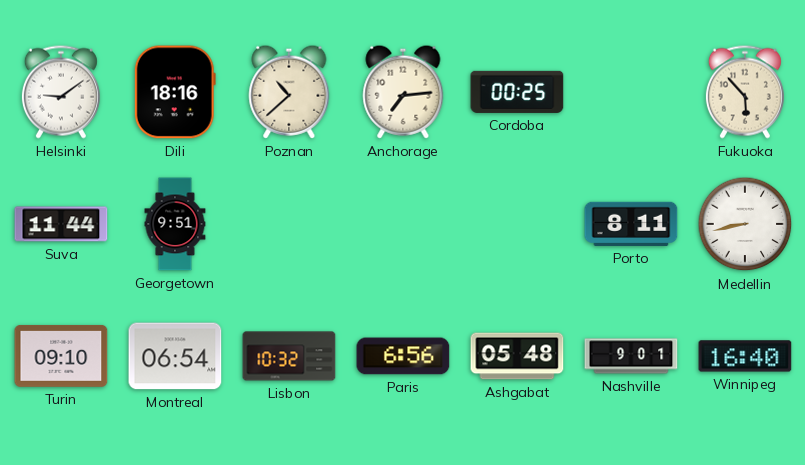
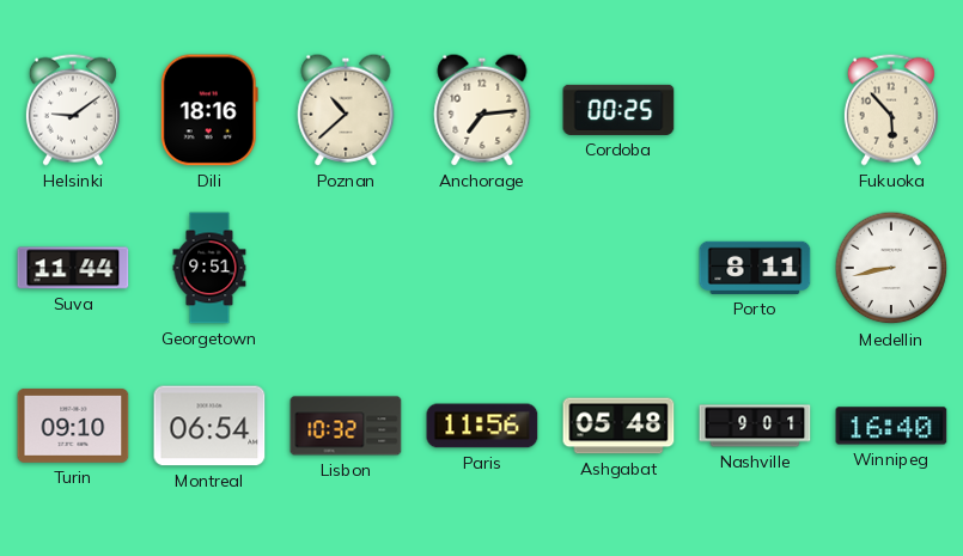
Paris: 6:56 -> 11:56
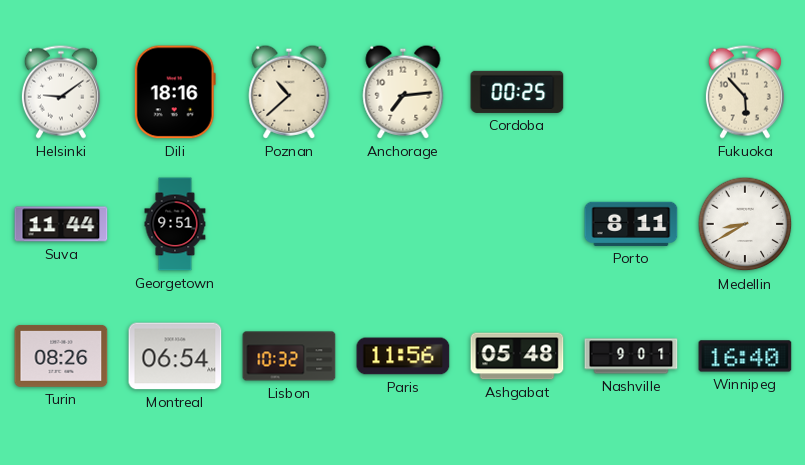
Medellin: 8:43 -> 8:40
Turin: 09:10 -> 08:26
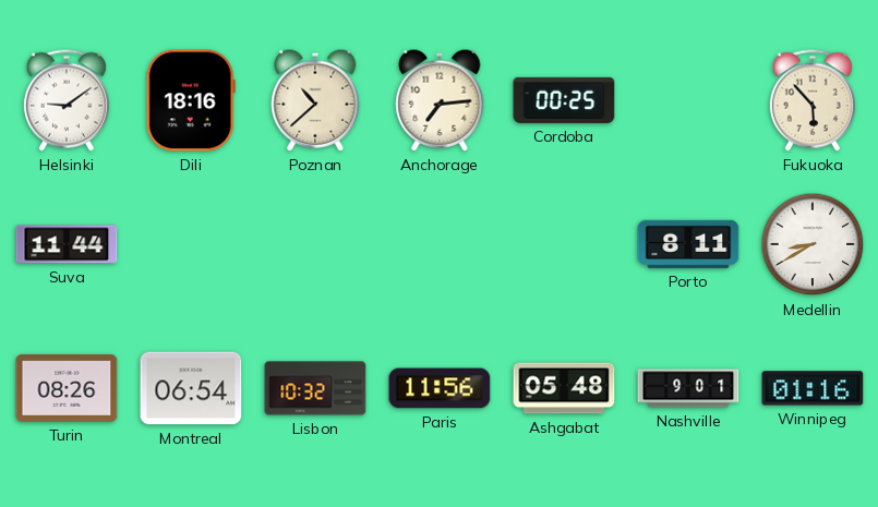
Georgetown: 9:51 -> none
Winnipeg: 16:40 -> 01:16
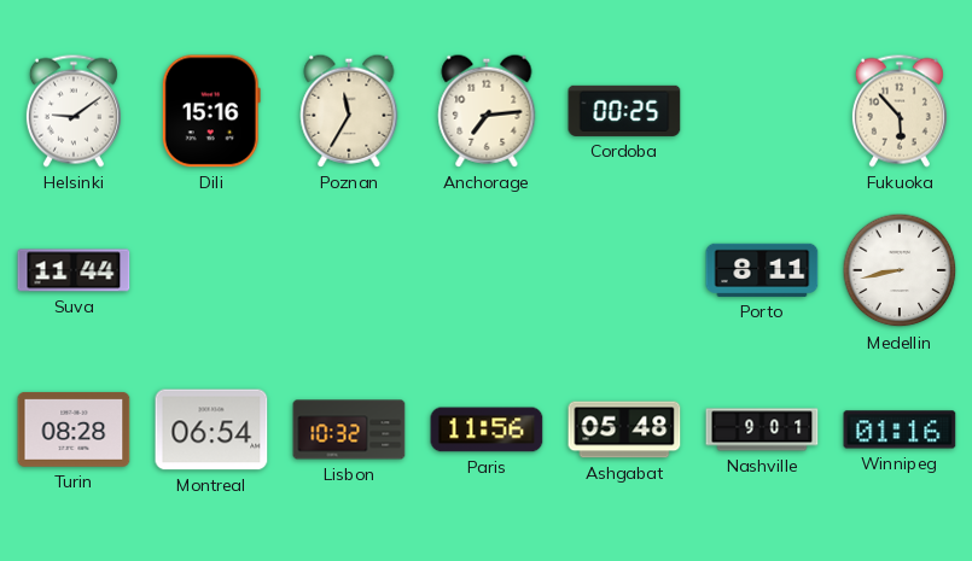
Dili: 18:16 -> 15:16
Poznan: 10:38 -> 11:35
Medellin: 8:40 -> 8:43
Turin: 08:26 -> 08:28
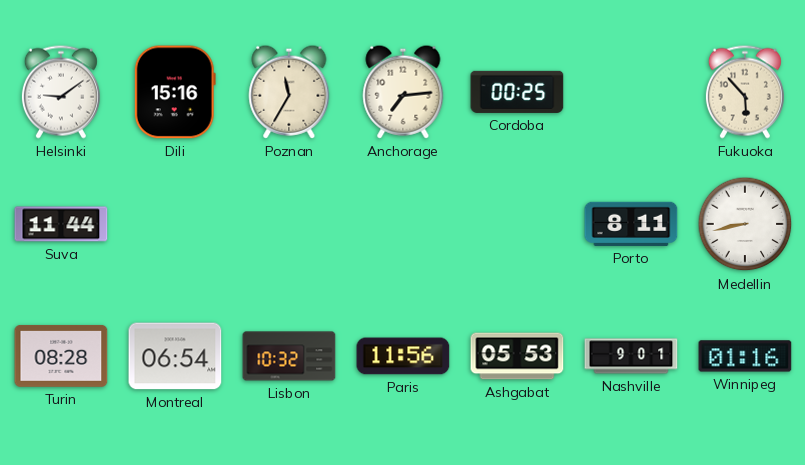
Ashgabat: 05:48 -> 05:53
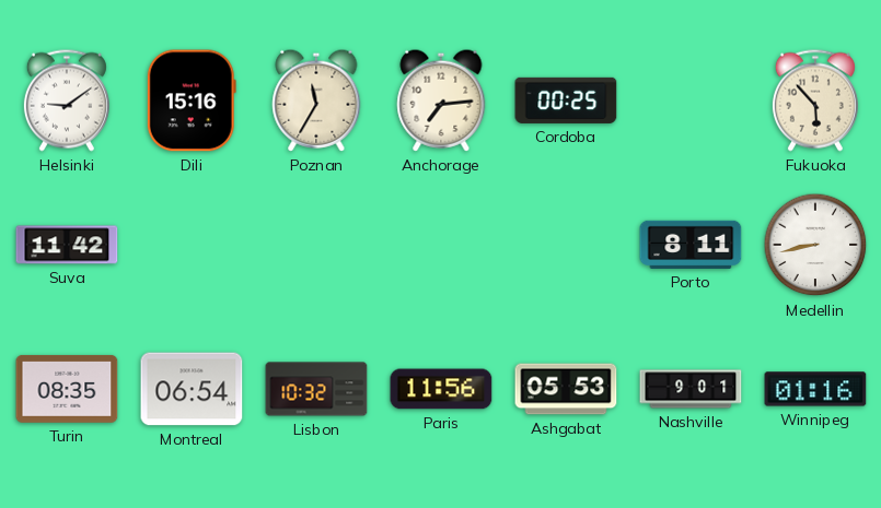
Suva: 11:44 -> 11:42
Turin: 08:28 -> 08:35
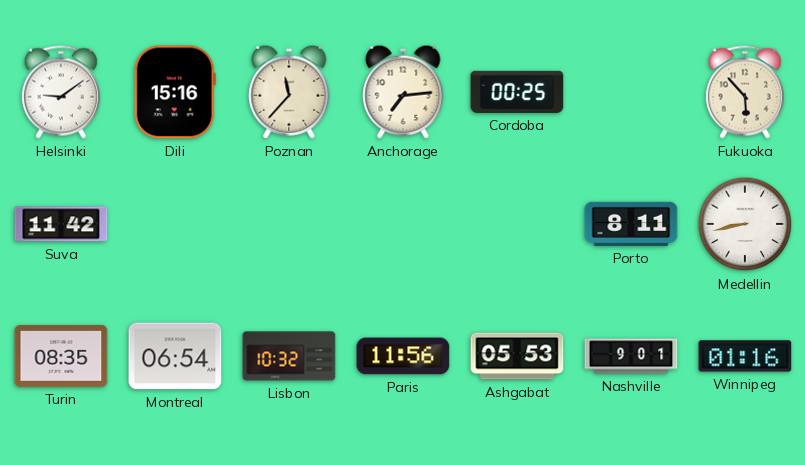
Poznan: 11:35 -> 11:37
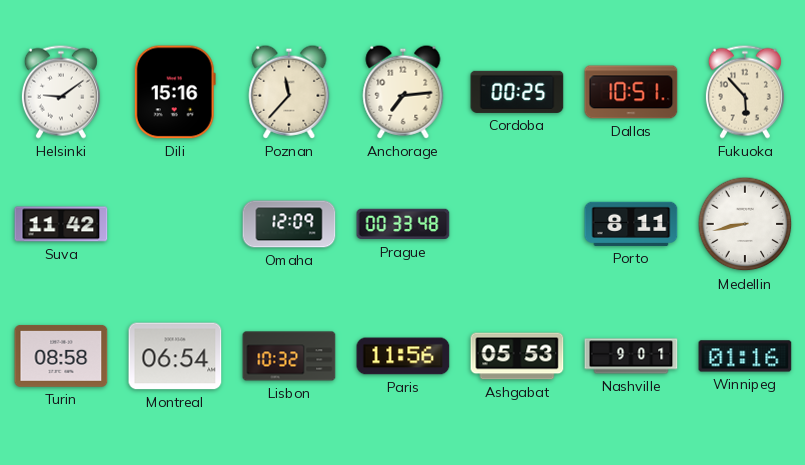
Dallas: none -> 10:51
Omaha: none -> 12:09
Prague: none -> 00:33
Turin: 08:35 -> 08:58
